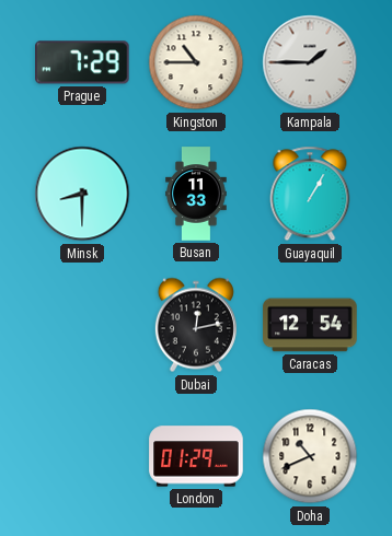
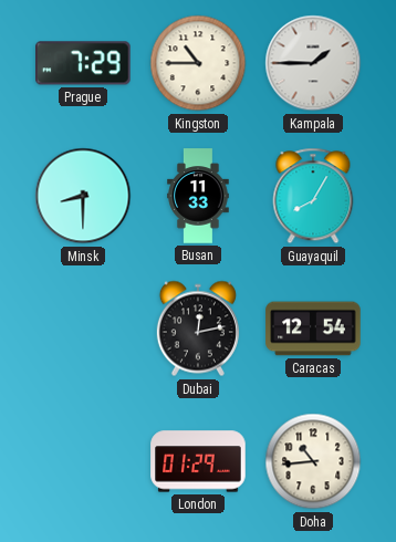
Guayaquil: 1:05 -> 8:05
Doha: 10:41 -> 10:44
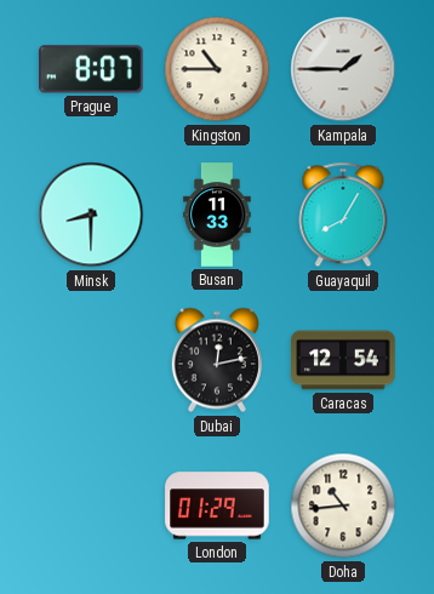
Prague: 7:29 -> 8:07
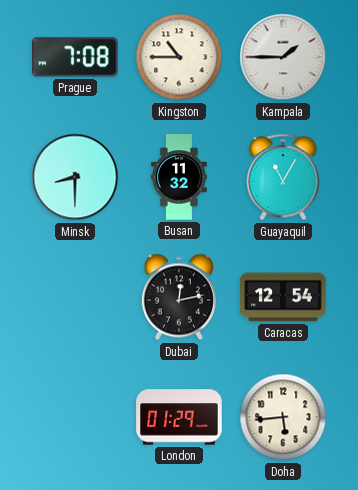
Prague: 8:07 -> 7:08
Busan: 11:33 -> 11:32
Guayaquil: 8:05 -> 11:05
Doha: 10:44 -> 5:44
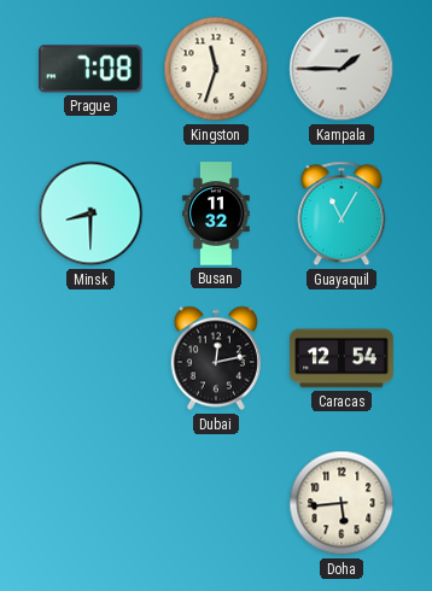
Kingston: 10:45 -> 11:33
London: 01:29 -> none
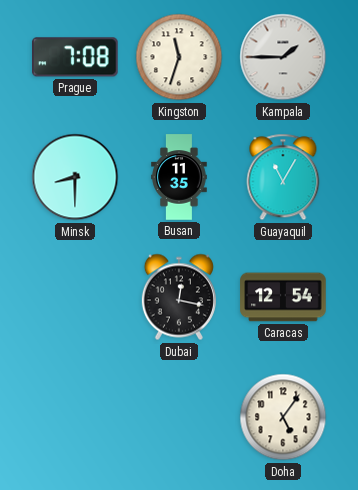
Busan: 11:32 -> 11:35
Dubai: 12:13 -> 12:17
Doha: 5:44 -> 5:06
